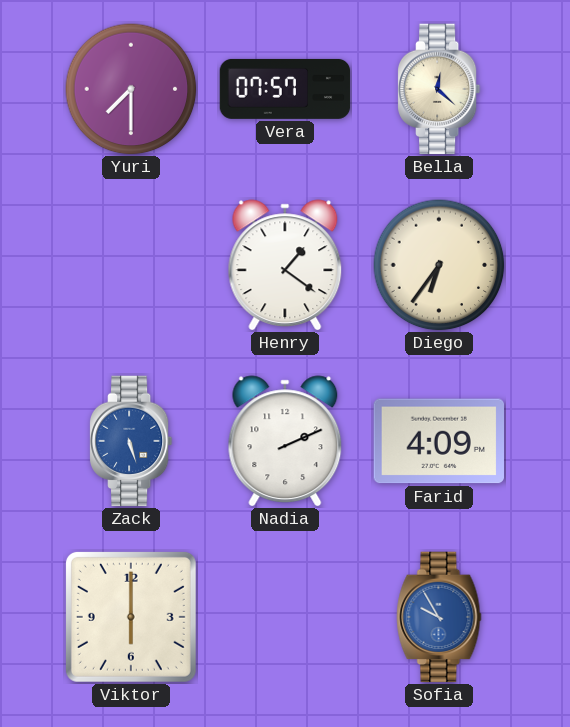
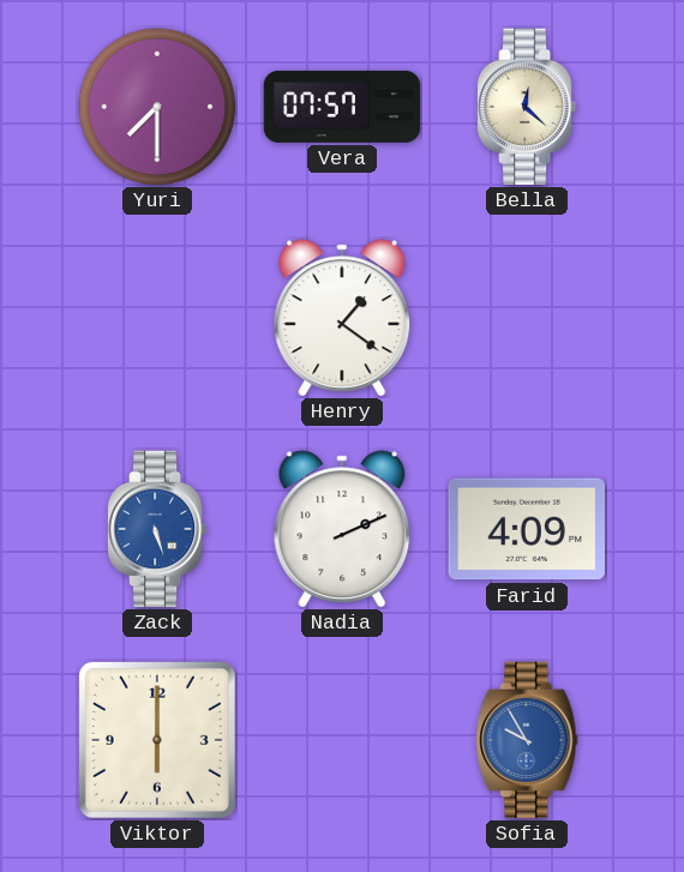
Diego: 6:36 -> none
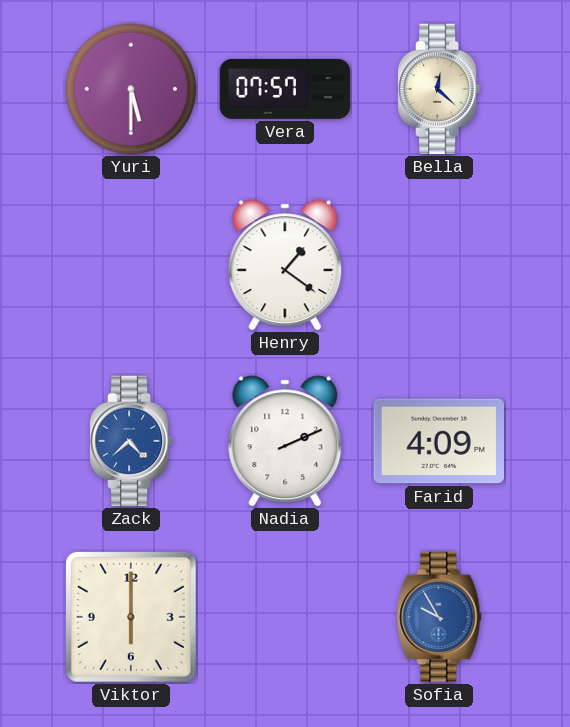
Yuri: 7:30 -> 5:30
Zack: 5:27 -> 4:38
